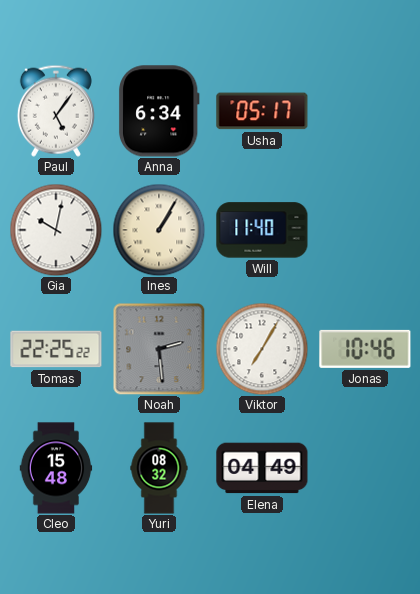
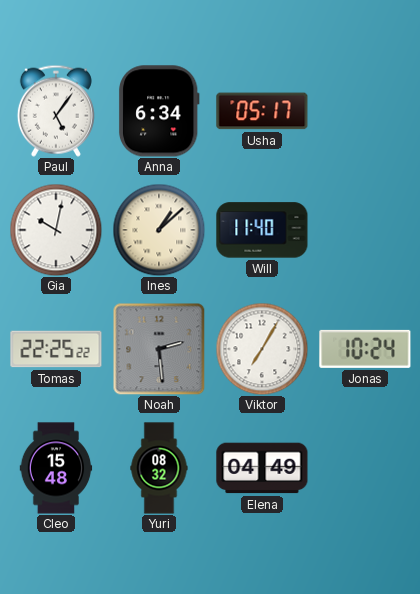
Ines: 1:05 -> 1:08
Jonas: 10:46 -> 10:24
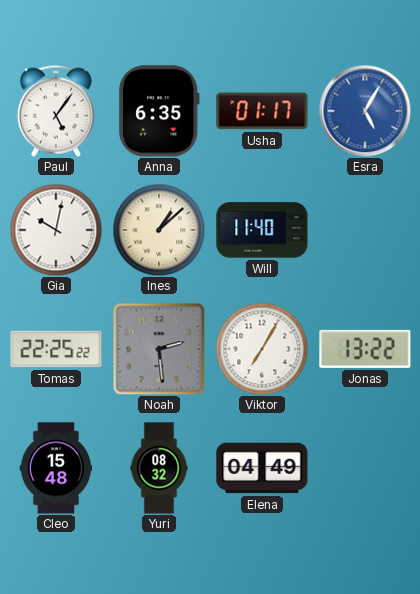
Anna: 6:34 -> 6:35
Usha: 05:17 -> 01:17
Esra: none -> 5:05
Jonas: 10:24 -> 13:22
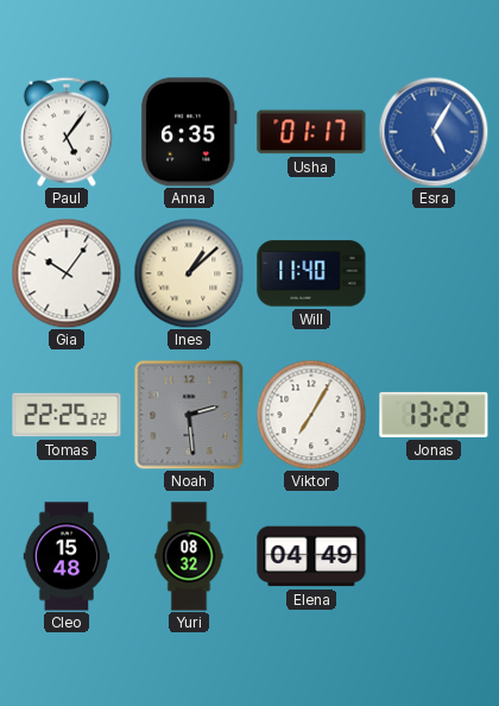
Gia: 10:02 -> 10:06
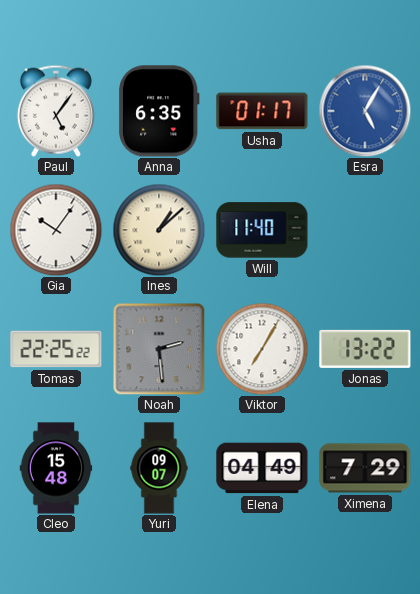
Yuri: 08:32 -> 09:07
Ximena: none -> 7:29
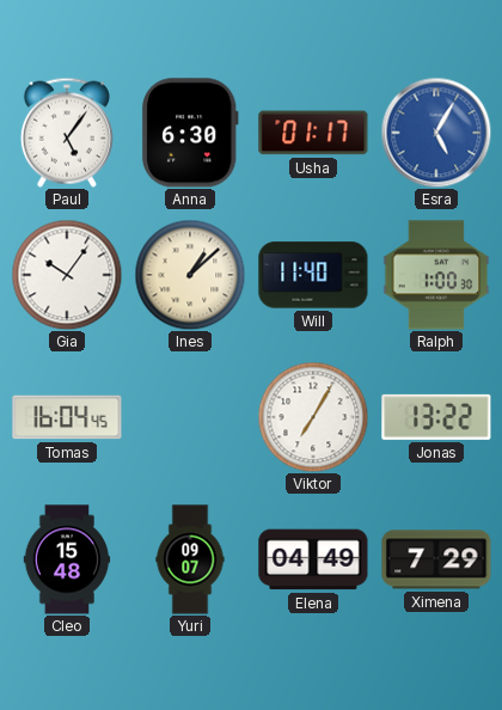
Anna: 6:35 -> 6:30
Ralph: none -> 1:00
Tomas: 22:25 -> 16:04
Noah: 2:29 -> none
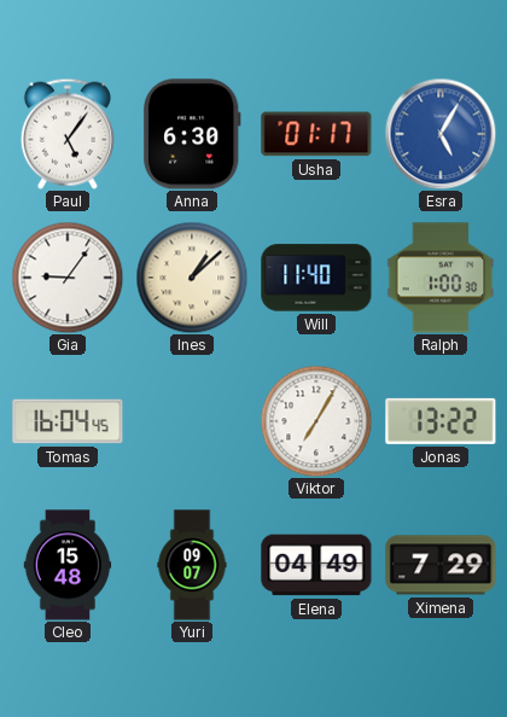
Gia: 10:06 -> 9:06
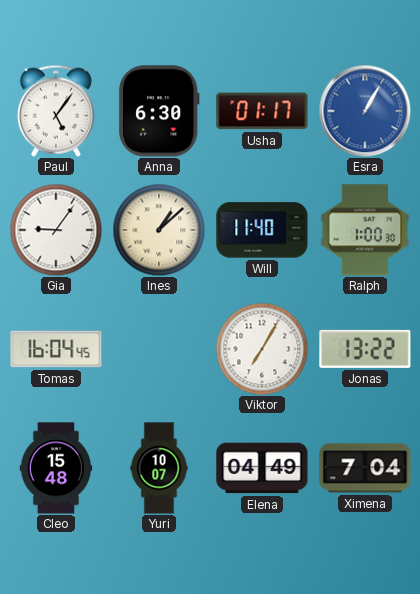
Esra: 5:05 -> 1:05
Yuri: 09:07 -> 10:07
Ximena: 7:29 -> 7:04
